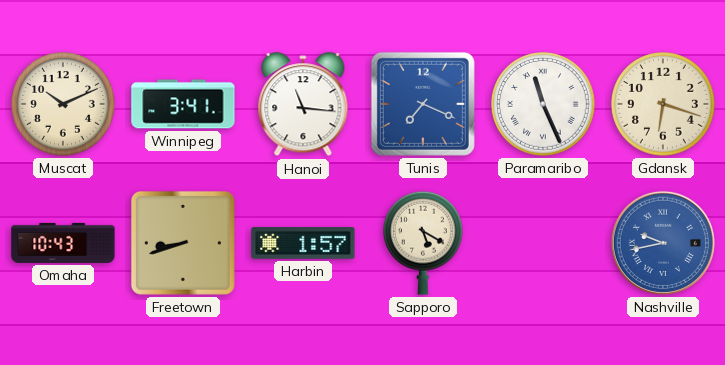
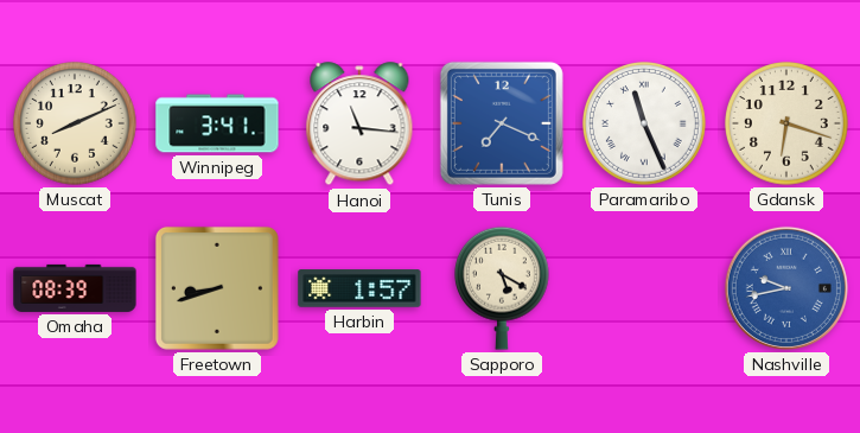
Muscat: 10:11 -> 8:11
Omaha: 10:43 -> 08:39
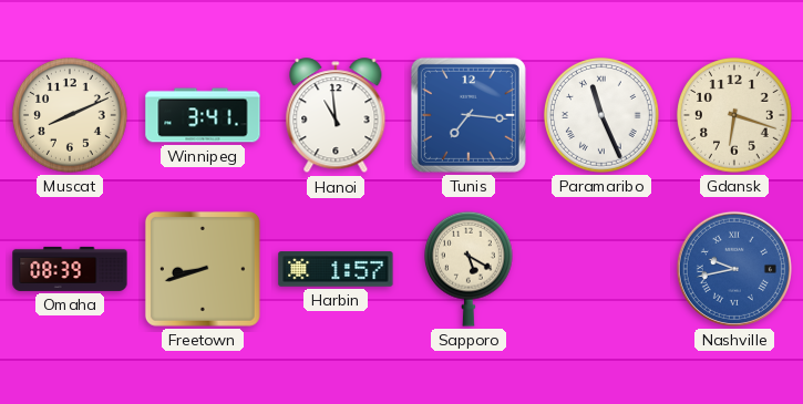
Hanoi: 11:16 -> 10:59
Tunis: 7:19 -> 7:16
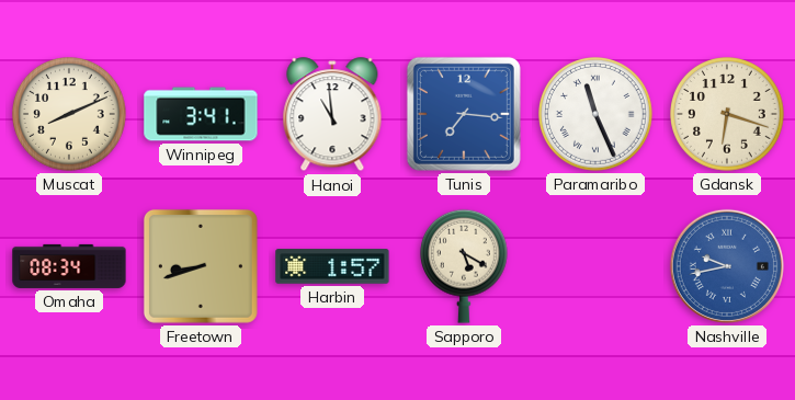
Omaha: 08:39 -> 08:34
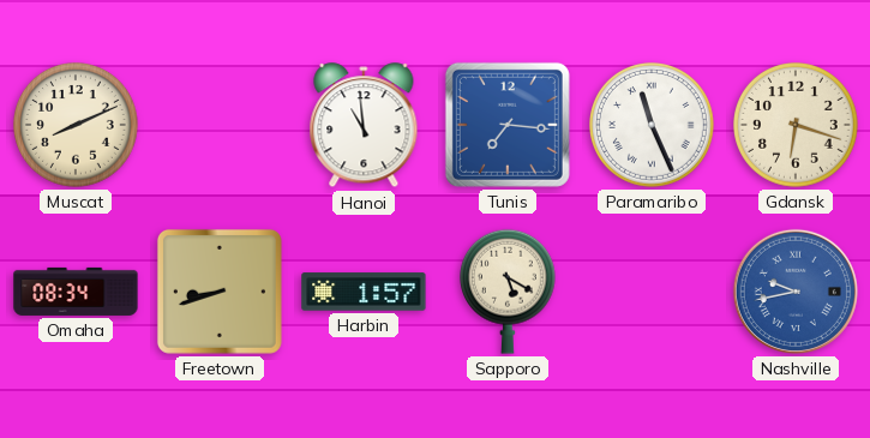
Winnipeg: 3:41 -> none
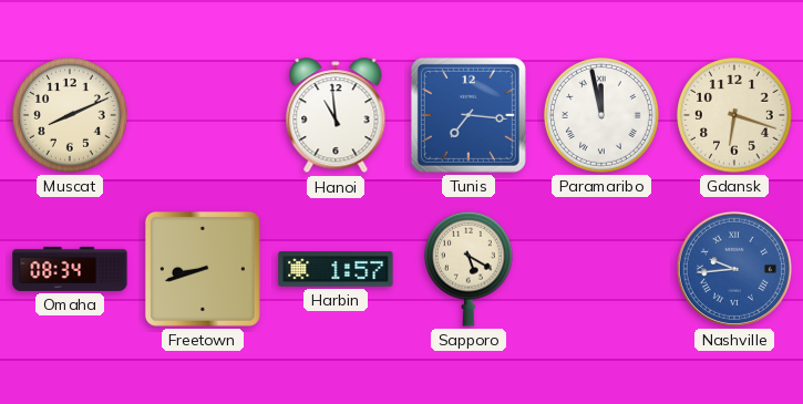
Paramaribo: 11:26 -> 11:58
Nashville: 9:43 -> 9:44
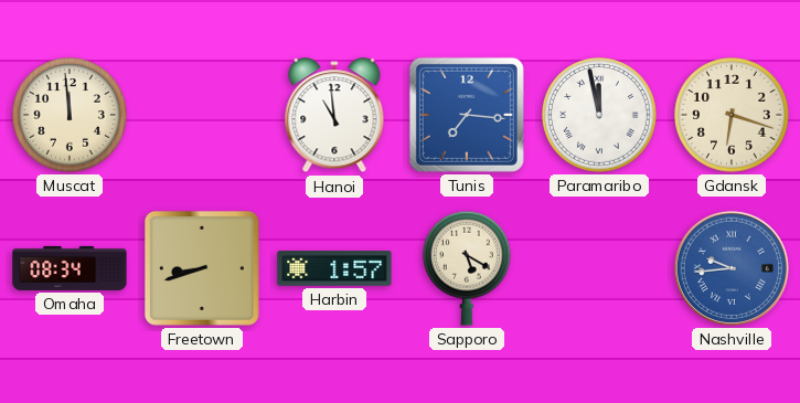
Muscat: 8:11 -> 11:59
